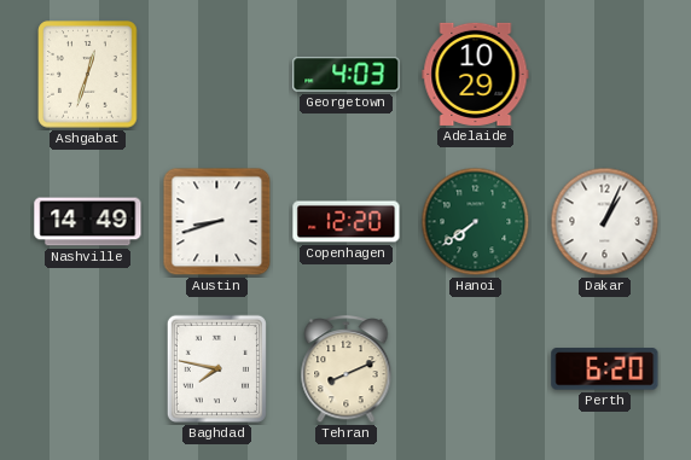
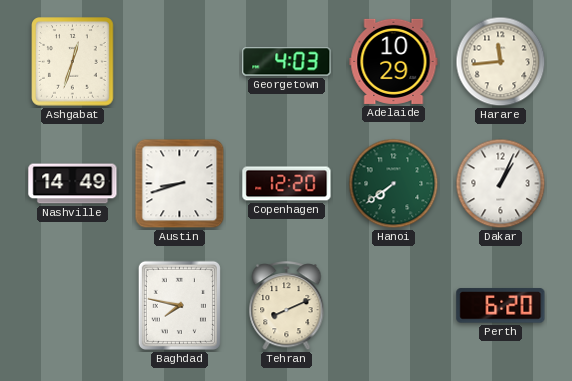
Harare: none -> 11:44
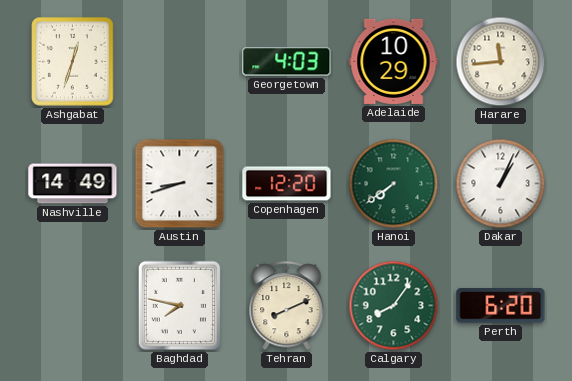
Calgary: none -> 8:06
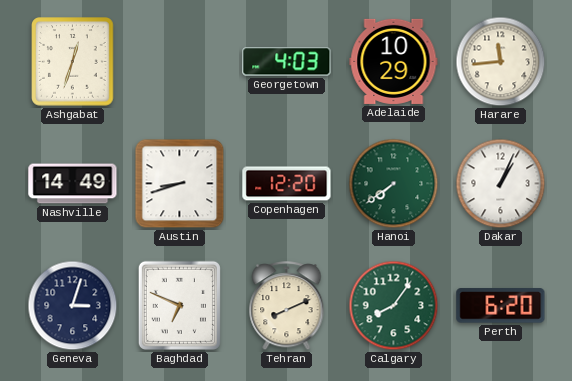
Geneva: none -> 3:03
Baghdad: 7:47 -> 6:49
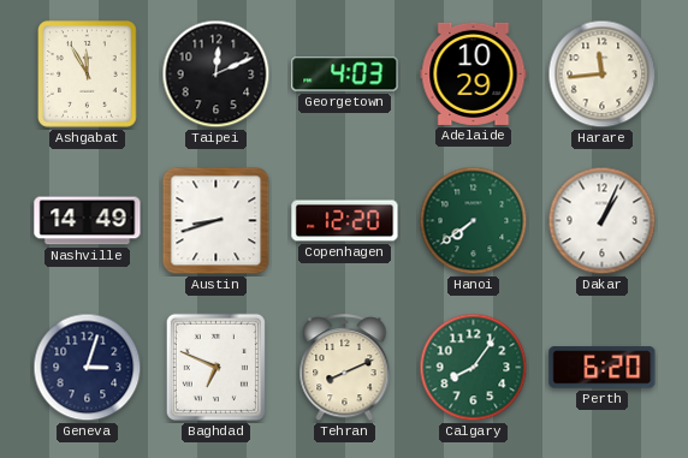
Ashgabat: 12:33 -> 11:55
Taipei: none -> 12:11
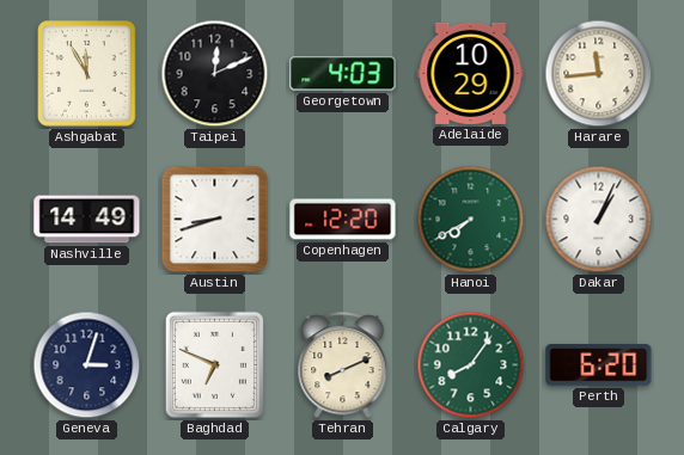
Hanoi: 7:39 -> 7:40
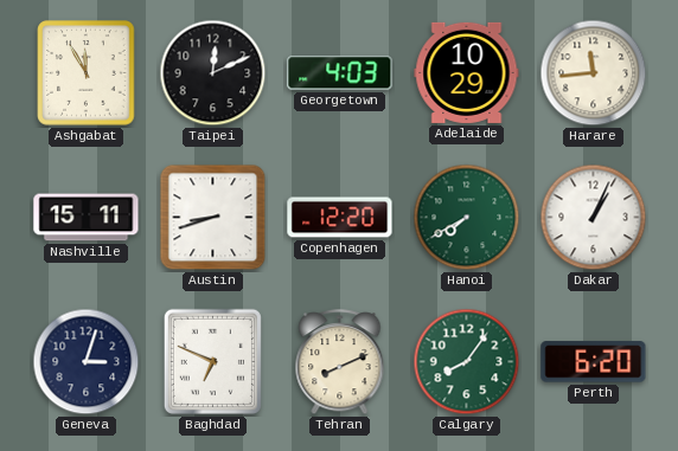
Nashville: 14:49 -> 15:11
